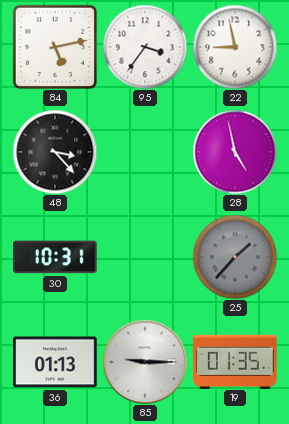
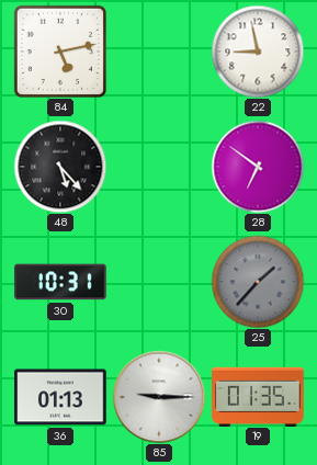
95: 3:36 -> none
48: 3:23 -> 5:23
28: 4:58 -> 6:51
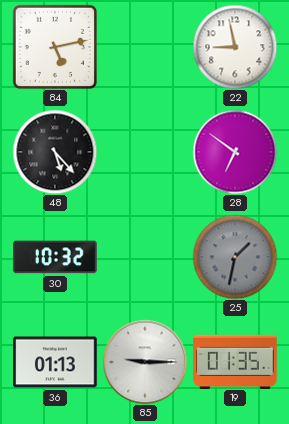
30: 10:31 -> 10:32
25: 1:37 -> 1:32
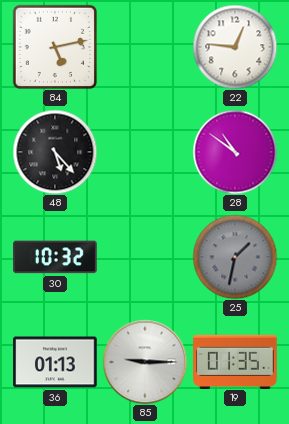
22: 8:58 -> 12:46
28: 6:51 -> 10:51
